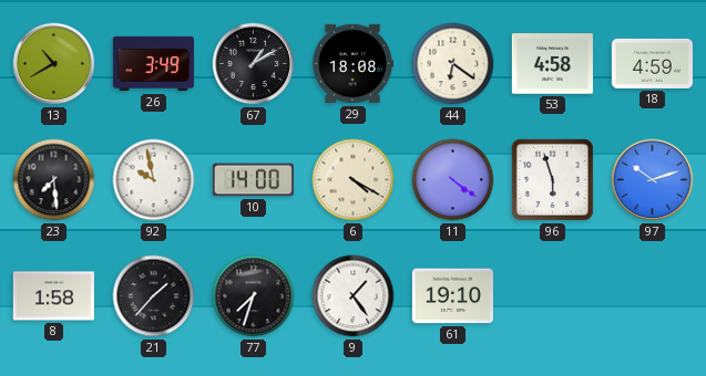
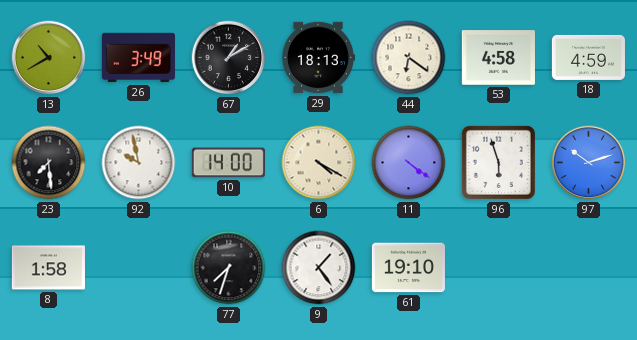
29: 18:08 -> 18:13
21: 1:37 -> none
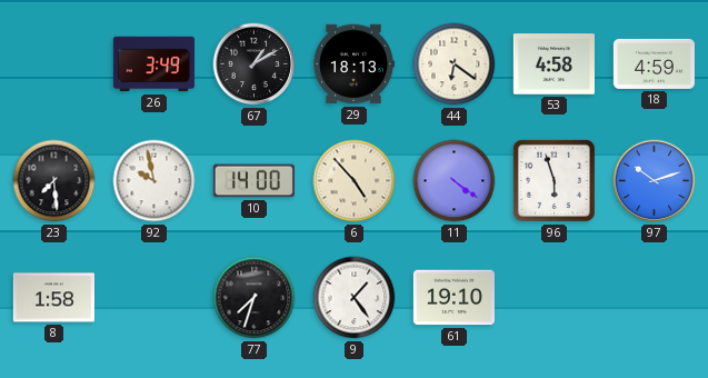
13: 10:40 -> none
6: 4:20 -> 4:53
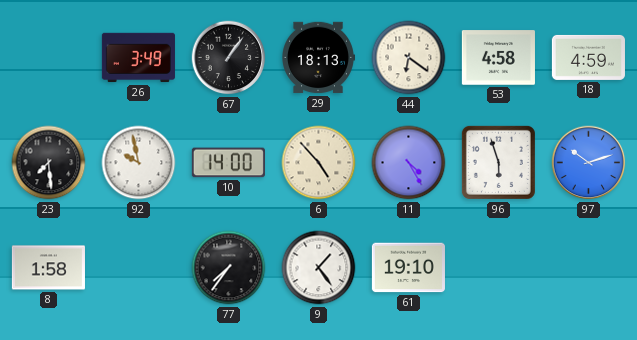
67: 1:10 -> 1:06
11: 4:21 -> 4:25
77: 7:33 -> 7:36
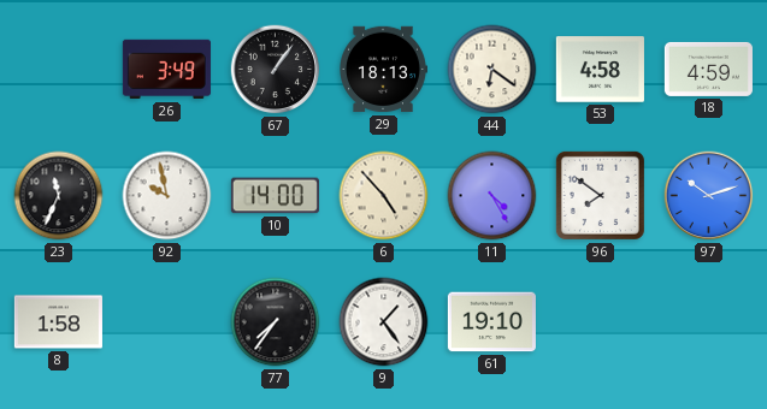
23: 7:29 -> 11:34
96: 5:57 -> 7:51
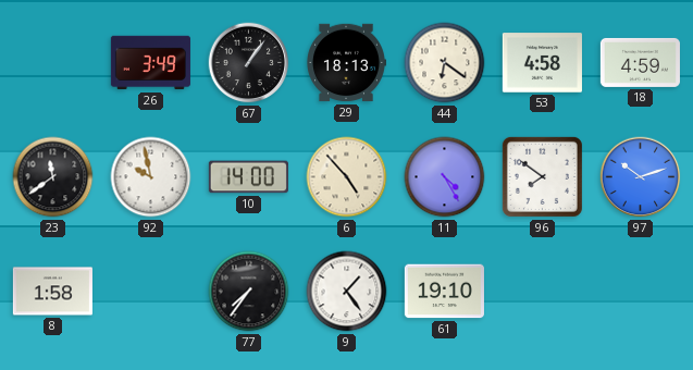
23: 11:34 -> 11:39
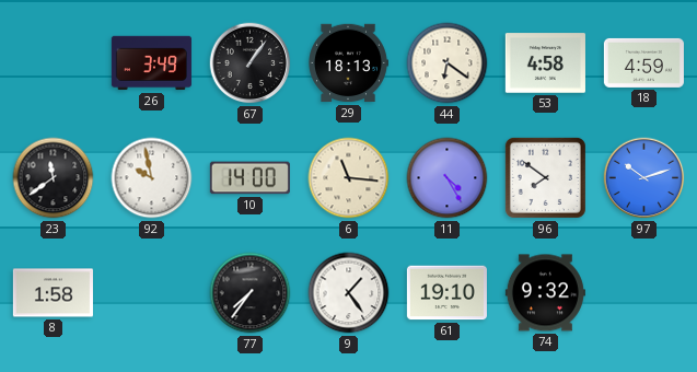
6: 4:53 -> 11:16
74: none -> 9:32
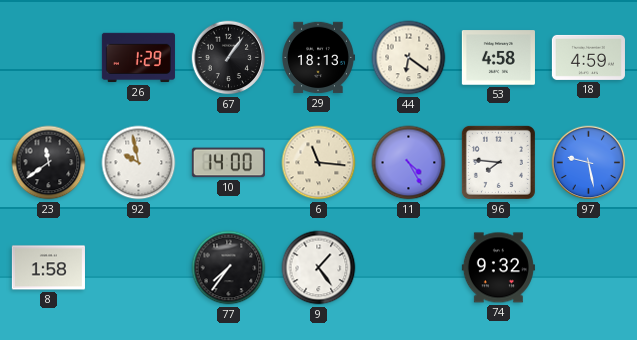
26: 3:49 -> 1:29
96: 7:51 -> 7:46
97: 10:12 -> 9:28
61: 19:10 -> none
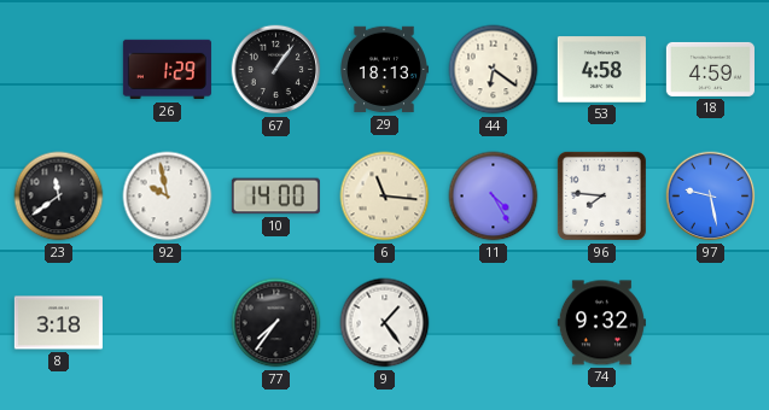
8: 1:58 -> 3:18
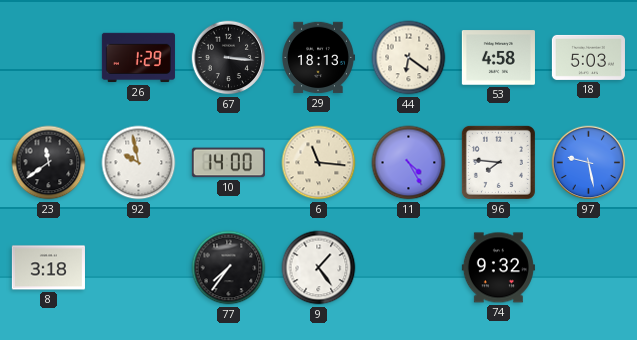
67: 1:06 -> 3:16
18: 4:59 -> 5:03
